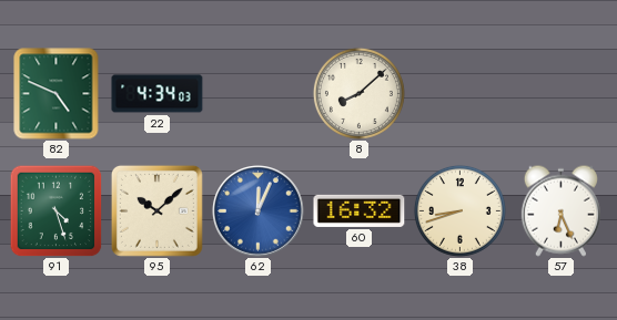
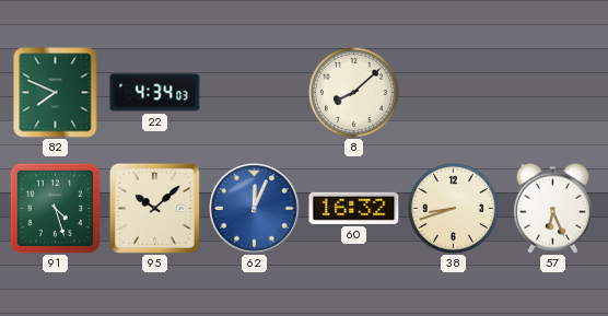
82: 4:49 -> 7:49
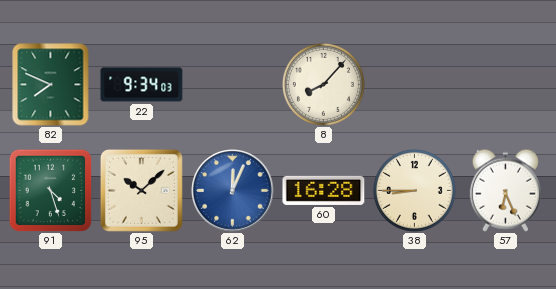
22: 4:34 -> 9:34
8: 8:08 -> 8:07
60: 16:32 -> 16:28
38: 8:42 -> 8:45
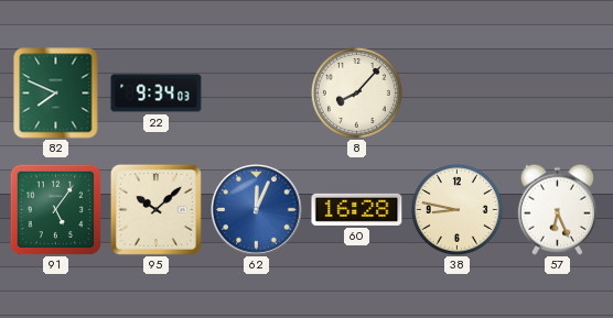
91: 4:27 -> 5:06
38: 8:45 -> 8:47
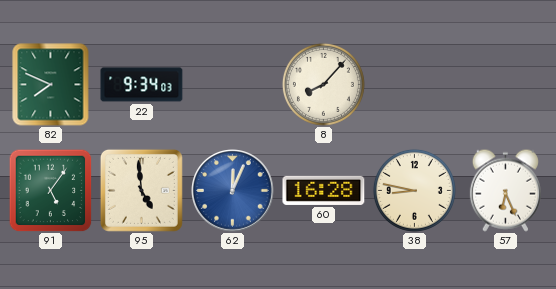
95: 10:08 -> 4:59
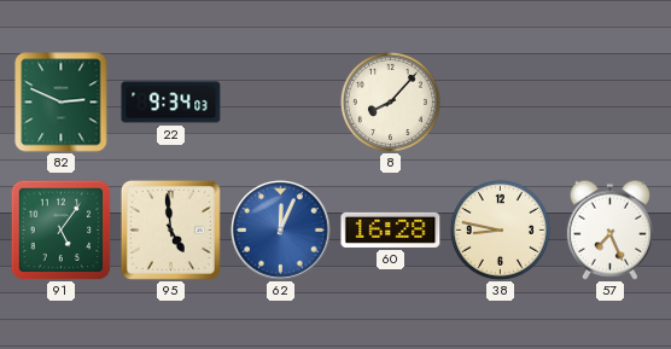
82: 7:49 -> 2:49
57: 6:26 -> 7:26
